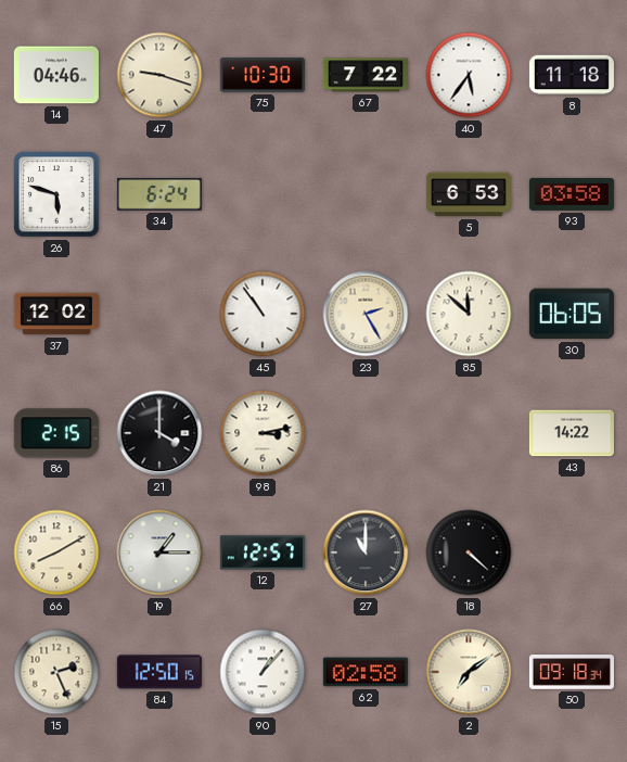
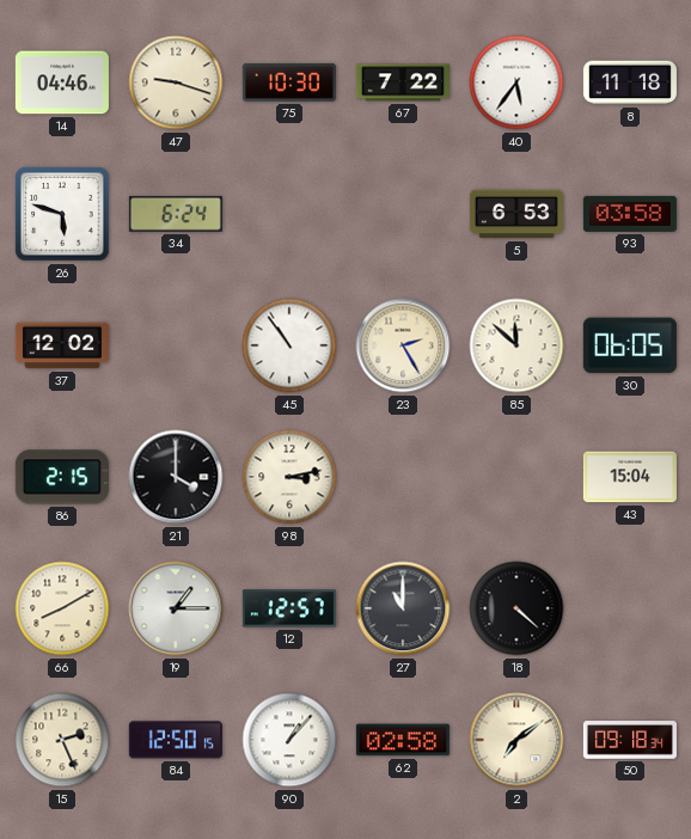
43: 14:22 -> 15:04
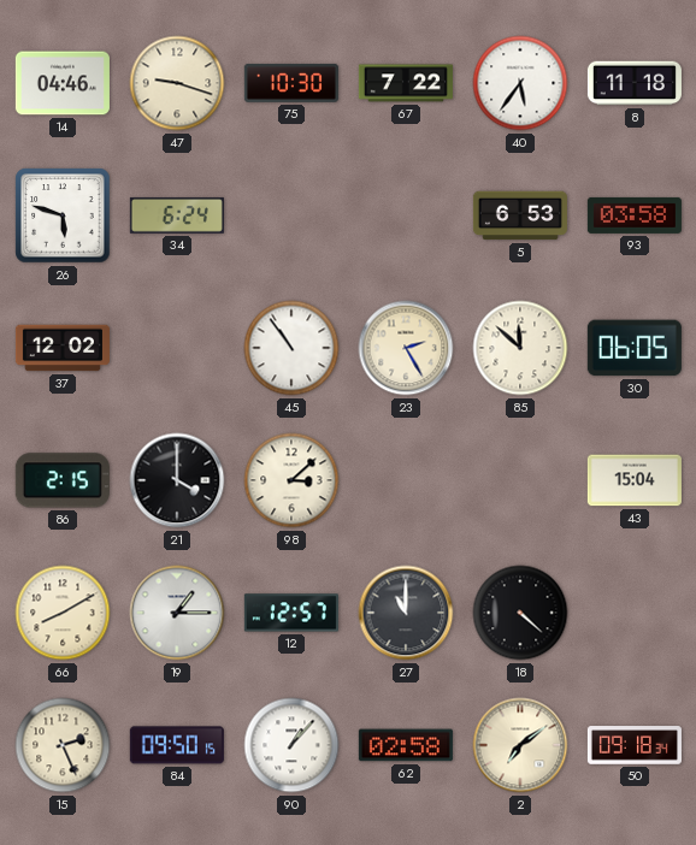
98: 3:13 -> 3:08
84: 12:50 -> 09:50
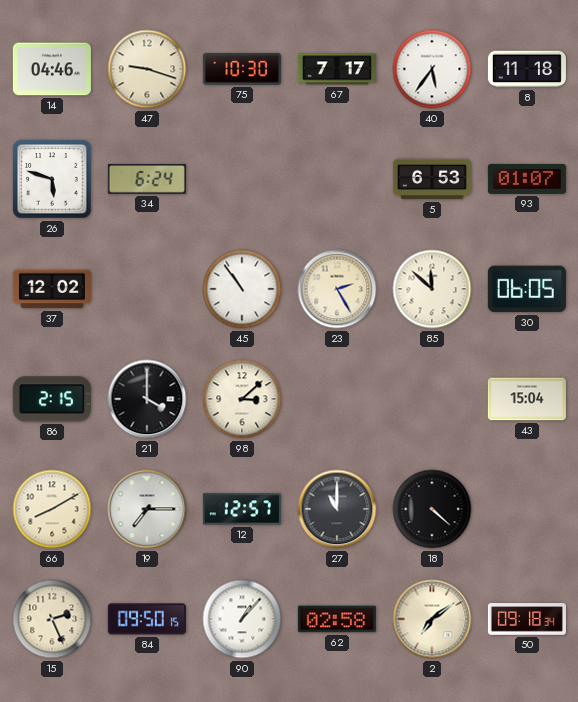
67: 7:22 -> 7:17
93: 03:58 -> 01:07
19: 1:15 -> 7:15
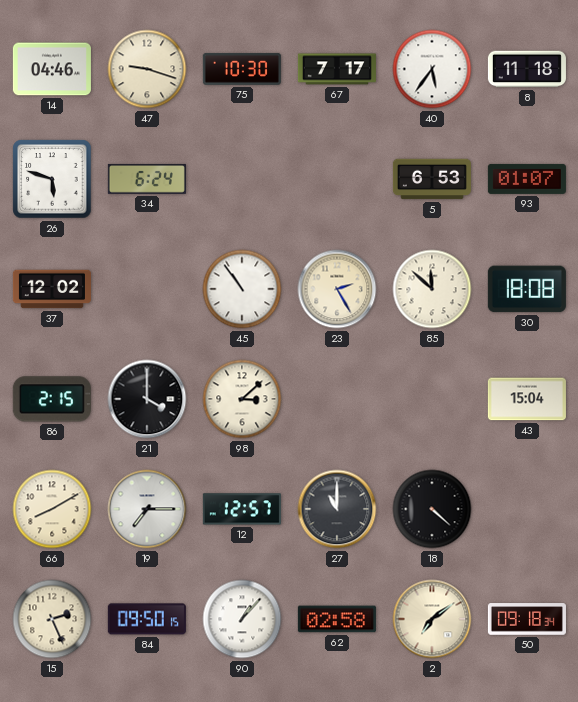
30: 06:05 -> 18:08
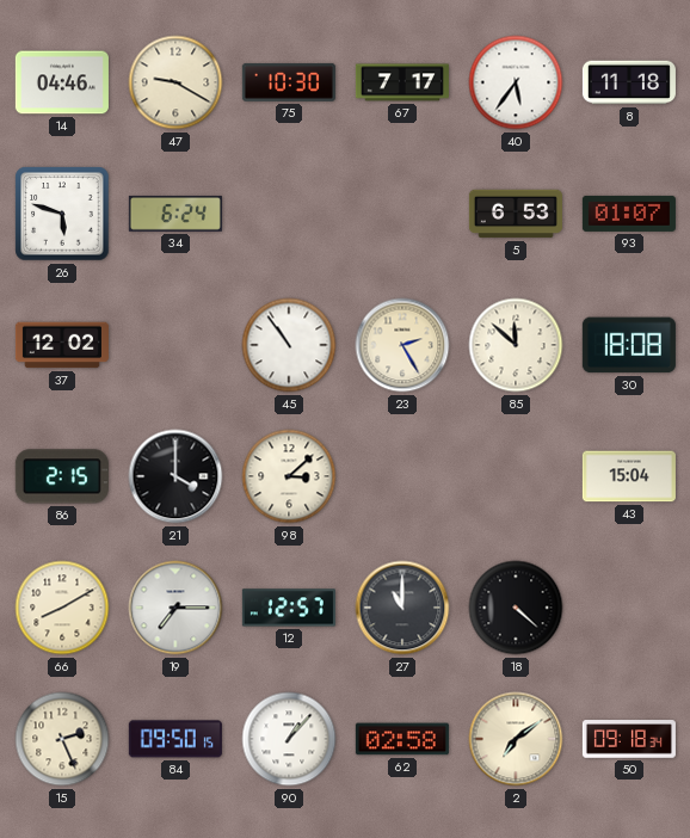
47: 9:18 -> 9:20
